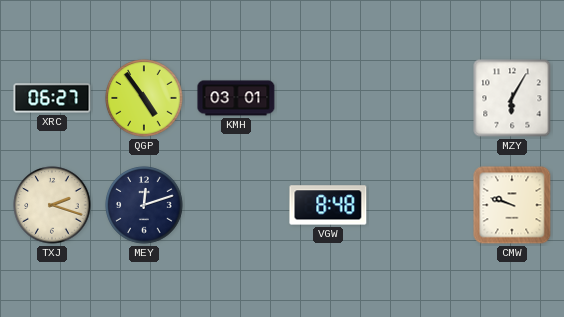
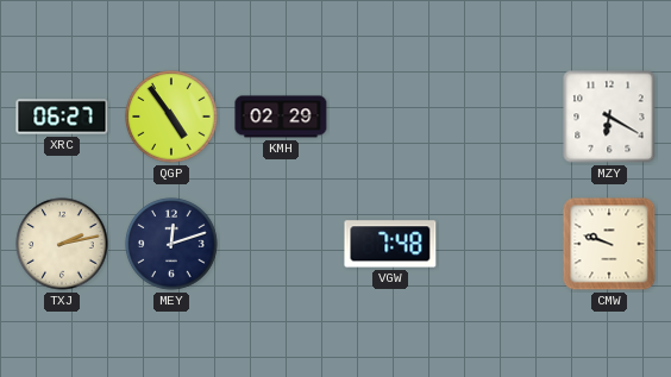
KMH: 03:01 -> 02:29
MZY: 6:05 -> 6:20
TXJ: 2:18 -> 2:13
VGW: 8:48 -> 7:48
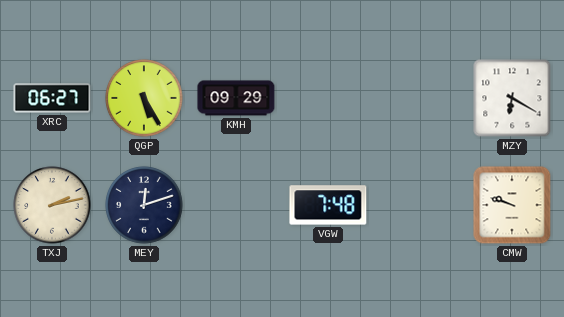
QGP: 4:54 -> 5:25
KMH: 02:29 -> 09:29
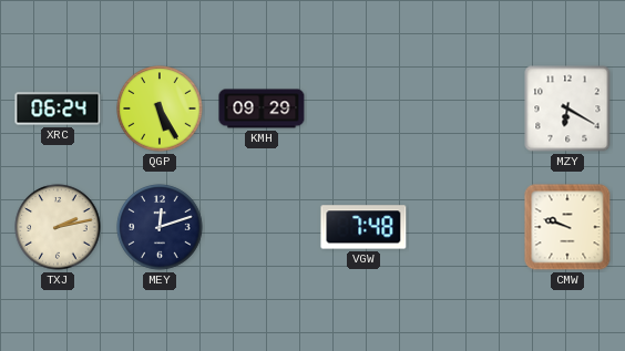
XRC: 06:27 -> 06:24
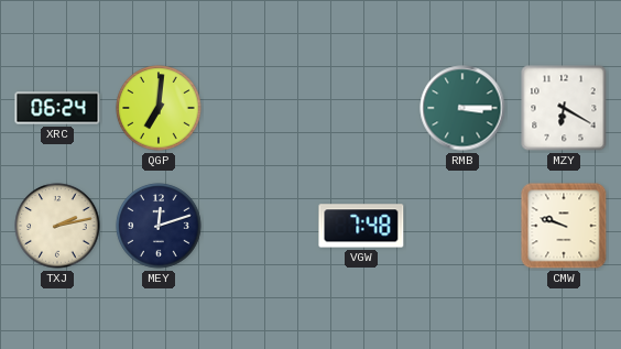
QGP: 5:25 -> 7:01
KMH: 09:29 -> none
RMB: none -> 3:15
